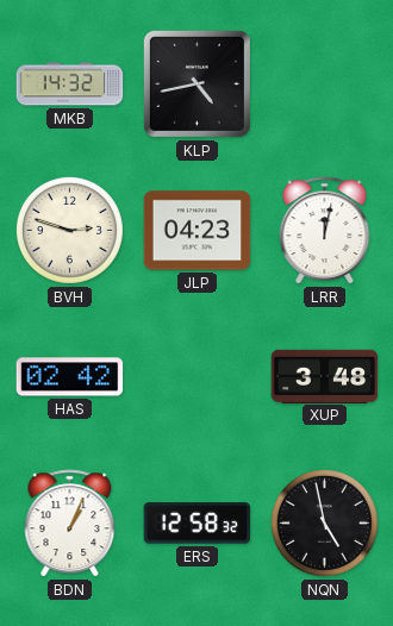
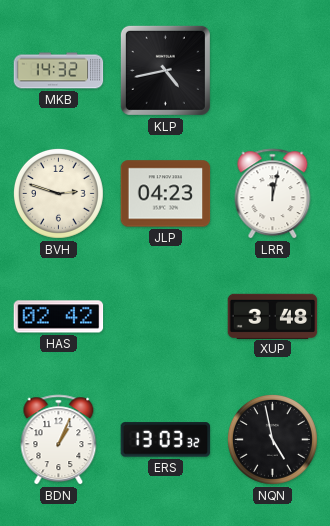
ERS: 12:58 -> 13:03
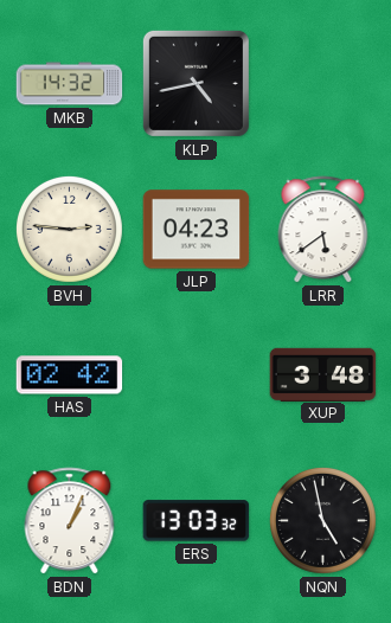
BVH: 2:48 -> 2:46
LRR: 12:02 -> 5:39
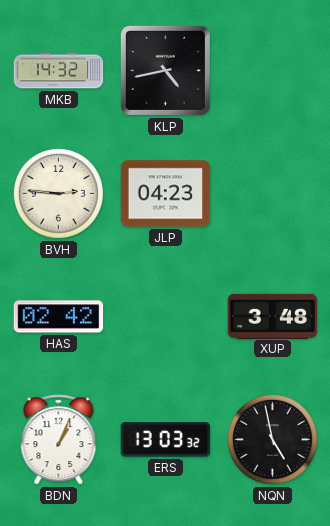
LRR: 5:39 -> none
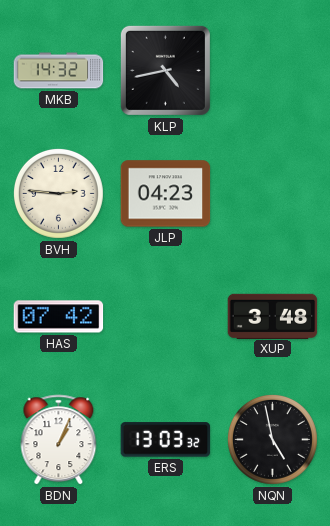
HAS: 02:42 -> 07:42
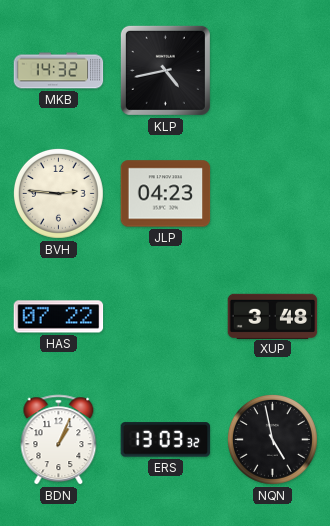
HAS: 07:42 -> 07:22
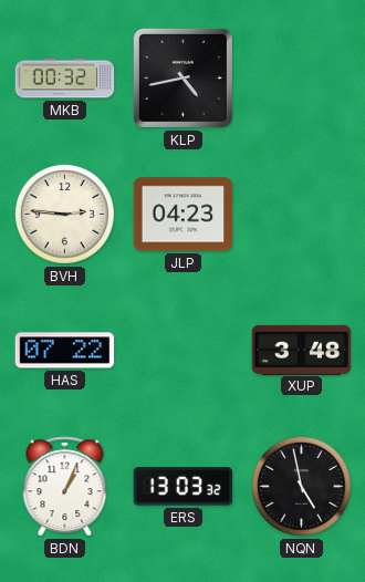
MKB: 14:32 -> 00:32
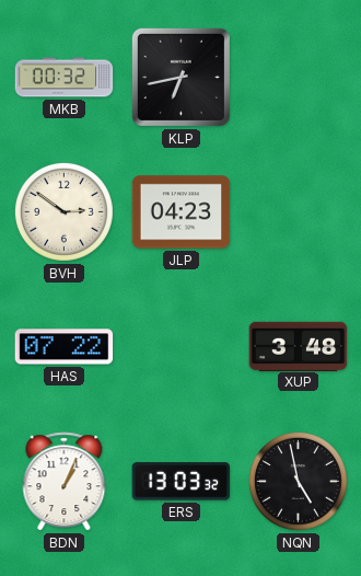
KLP: 4:43 -> 6:43
BVH: 2:46 -> 2:51
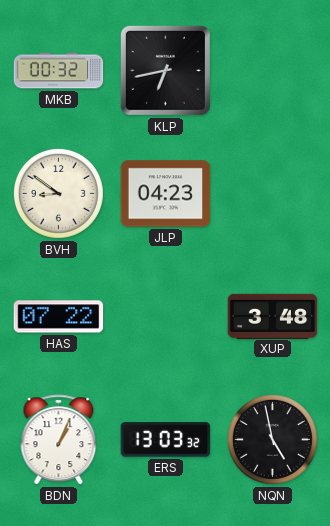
BVH: 2:51 -> 8:51
